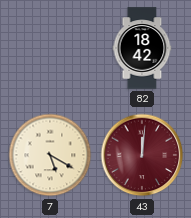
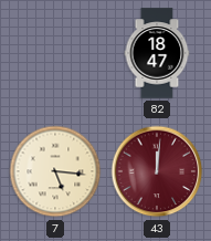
82: 18:42 -> 18:47
7: 5:20 -> 5:16
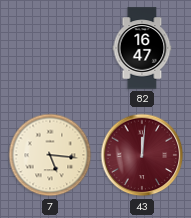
82: 18:47 -> 16:47
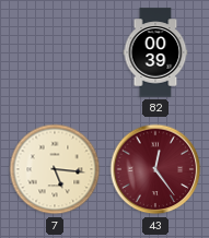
82: 16:47 -> 00:39
43: 12:01 -> 12:24
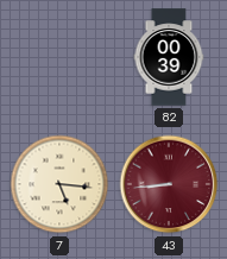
43: 12:24 -> 8:44
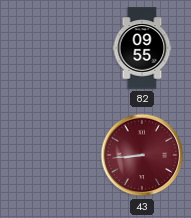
82: 00:39 -> 09:55
7: 5:16 -> none
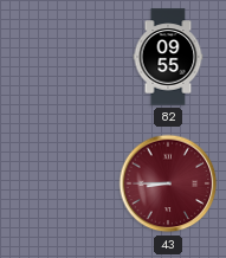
43: 8:44 -> 8:45
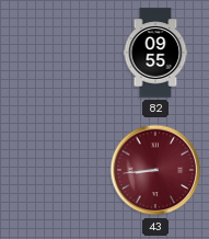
43: 8:45 -> 8:44
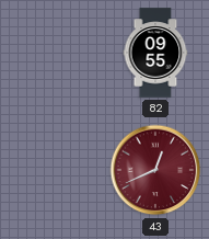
43: 8:44 -> 12:41
